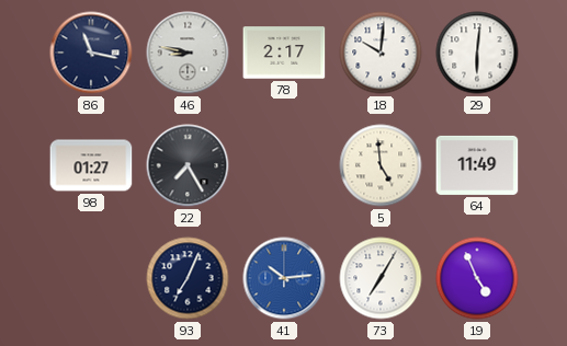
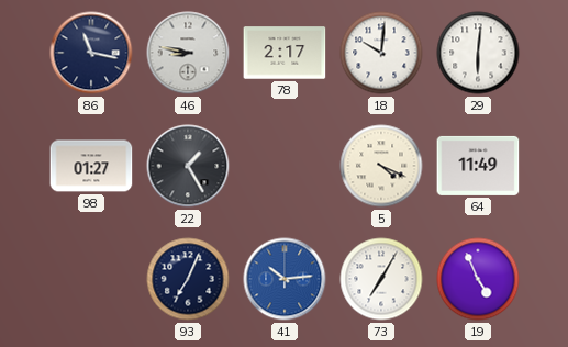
22: 7:25 -> 1:25
5: 4:59 -> 4:19
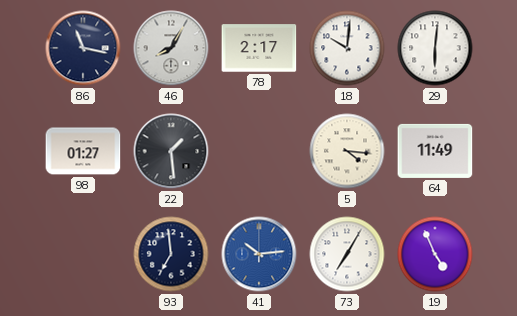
46: 8:47 -> 8:05
22: 1:25 -> 1:29
5: 4:19 -> 4:16
93: 7:04 -> 6:59
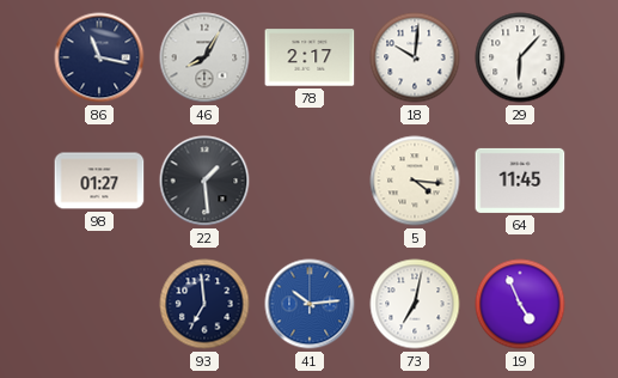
29: 6:01 -> 6:07
64: 11:49 -> 11:45
73: 7:05 -> 7:02
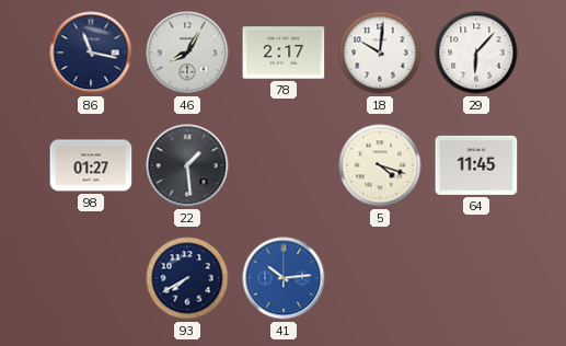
5: 4:16 -> 4:18
93: 6:59 -> 7:40
73: 7:02 -> none
19: 4:56 -> none
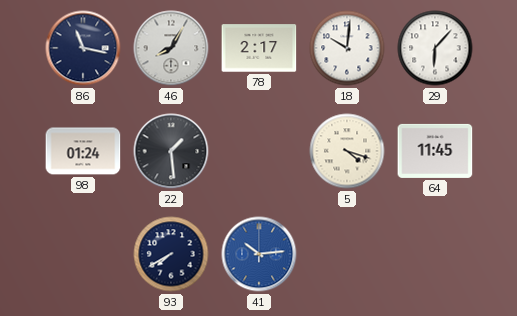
98: 01:27 -> 01:24
